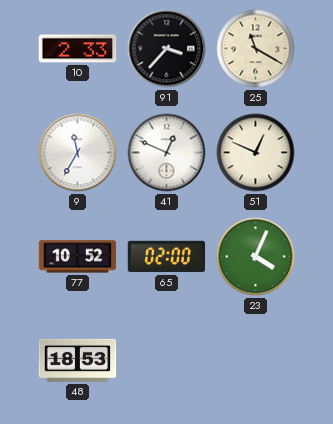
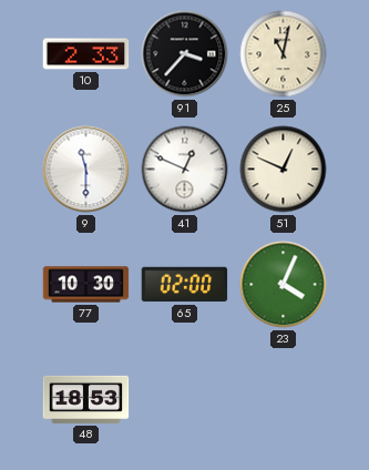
25: 11:20 -> 11:02
9: 11:35 -> 11:30
77: 10:52 -> 10:30
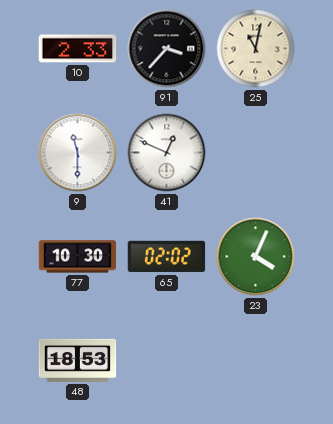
51: 12:49 -> none
65: 02:00 -> 02:02
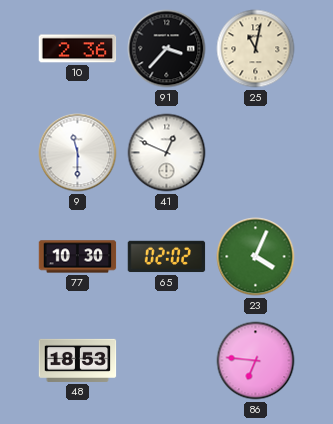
10: 2:33 -> 2:36
86: none -> 6:46
